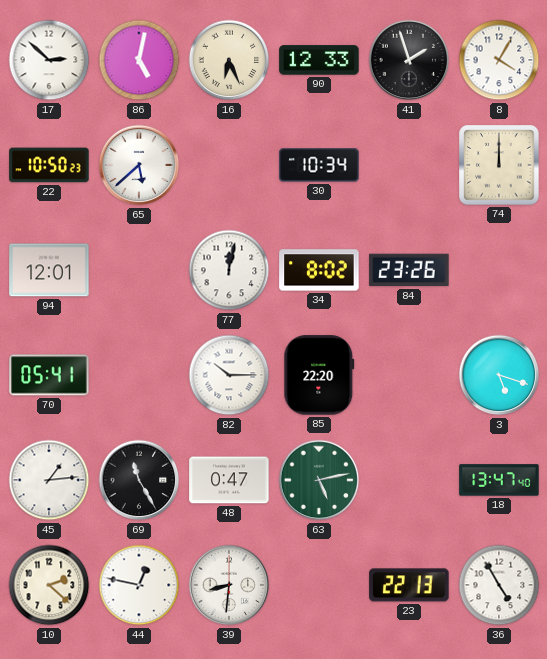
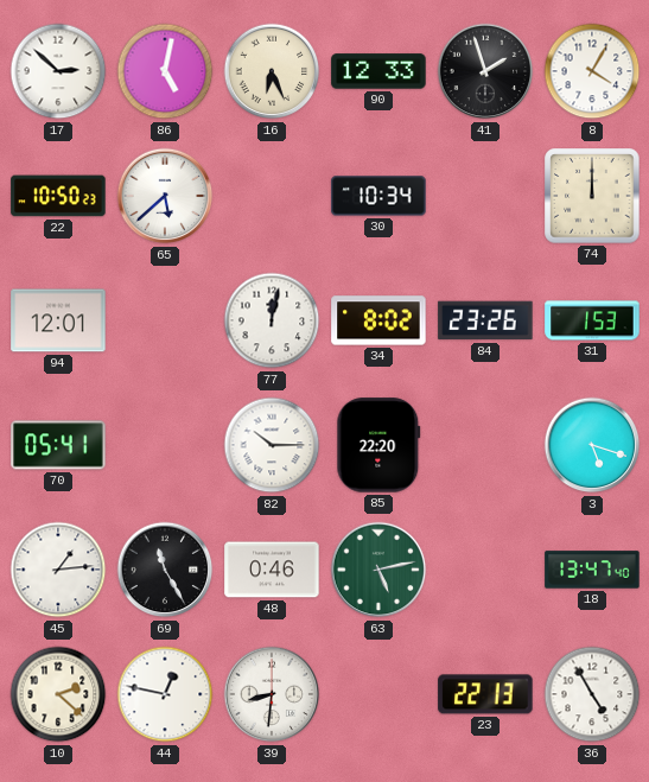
31: none -> 1:53
48: 0:47 -> 0:46
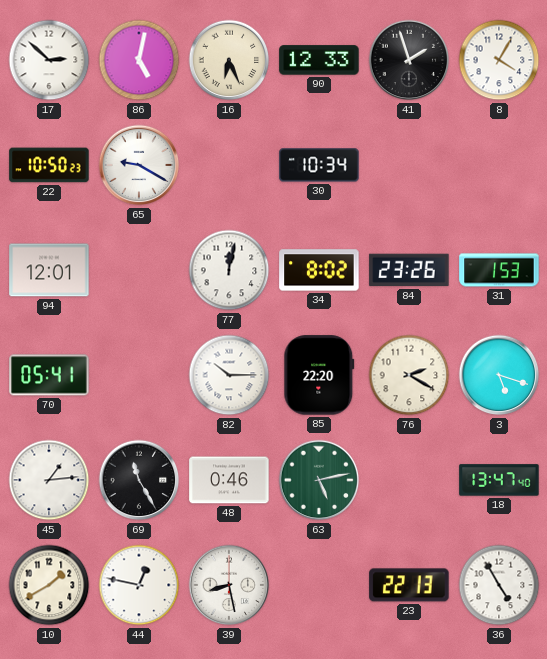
65: 5:38 -> 9:20
74: 12:00 -> none
76: none -> 2:20
10: 2:22 -> 1:40
39: 8:31 -> 8:28
